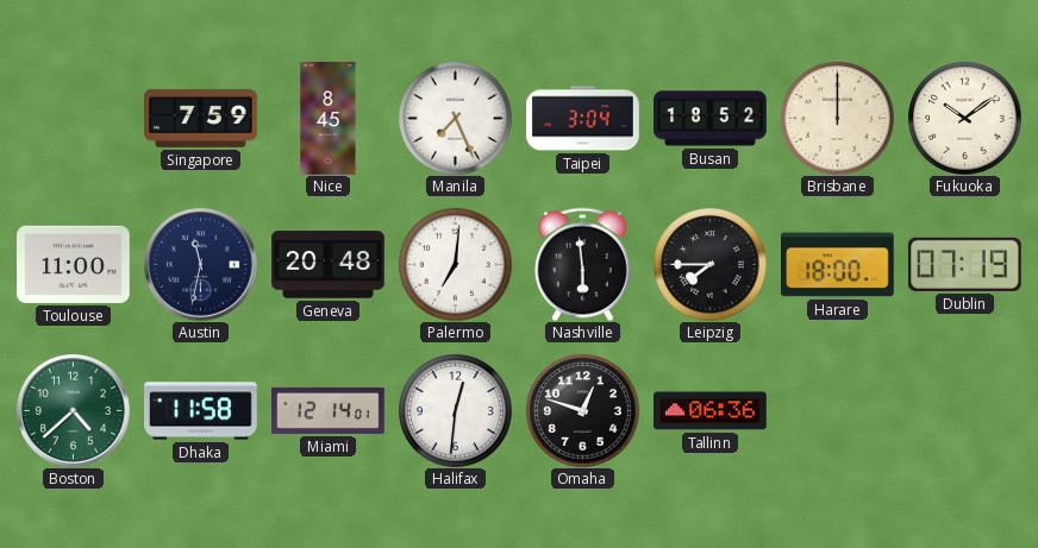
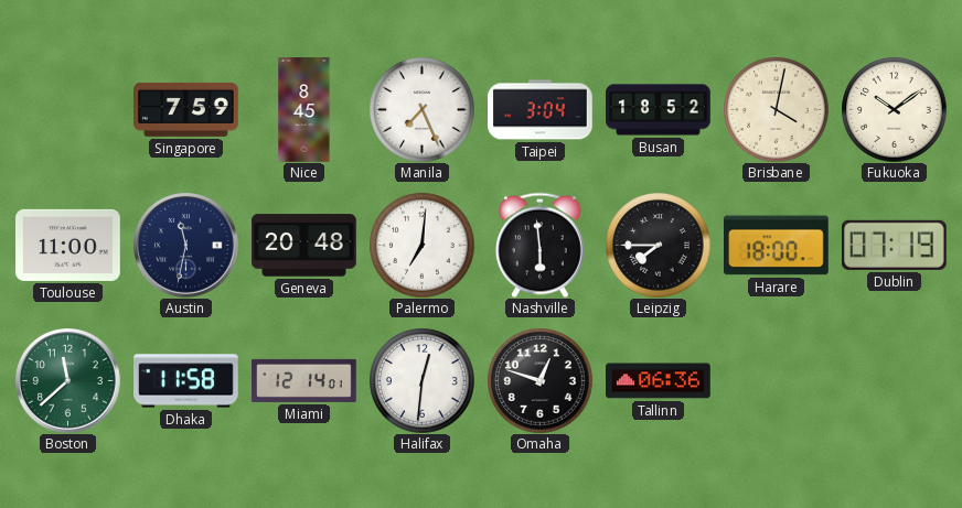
Brisbane: 12:00 -> 4:02
Boston: 4:38 -> 11:38
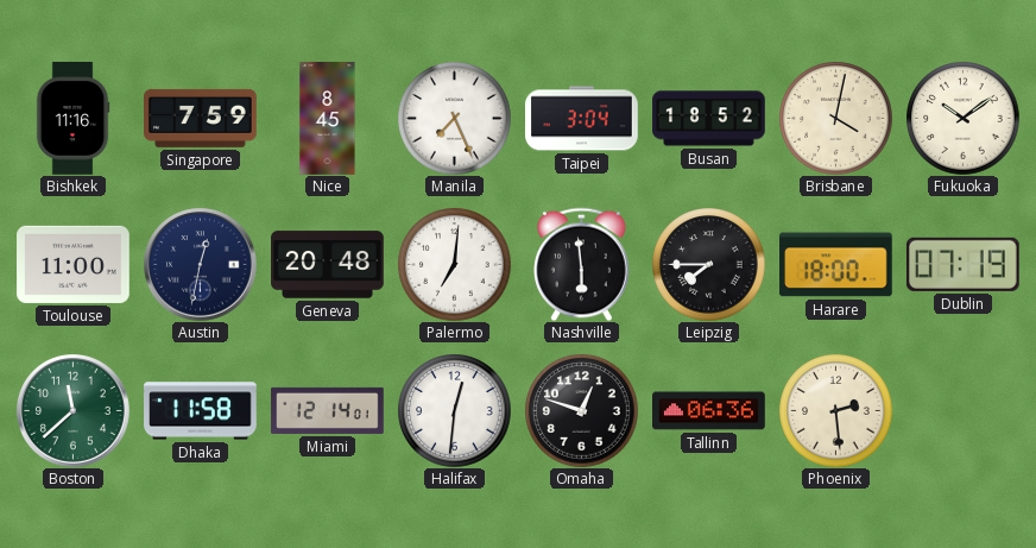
Bishkek: none -> 11:16
Austin: 11:32 -> 12:32
Phoenix: none -> 2:29
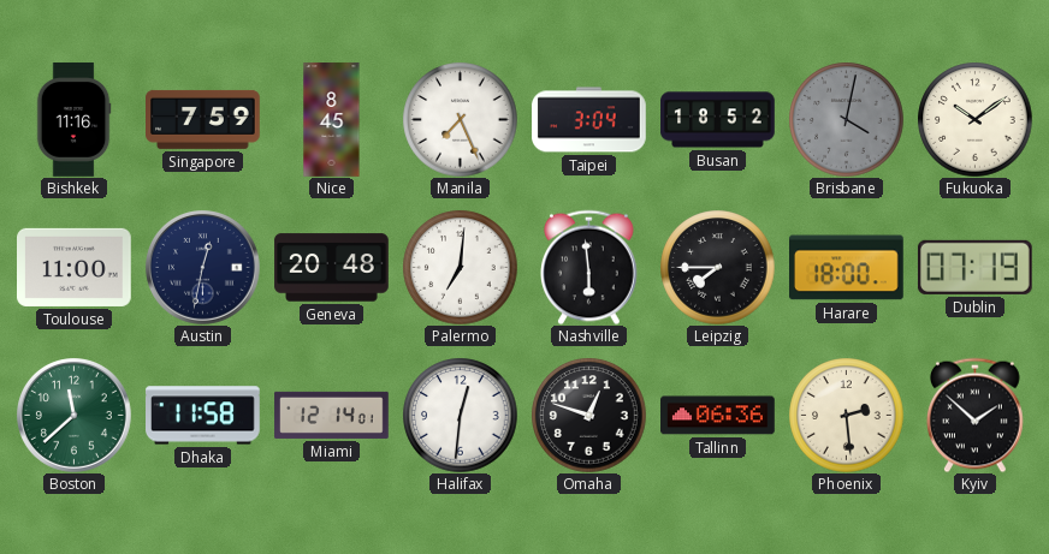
Brisbane dial: cream -> grey
Kyiv: none -> 1:52
